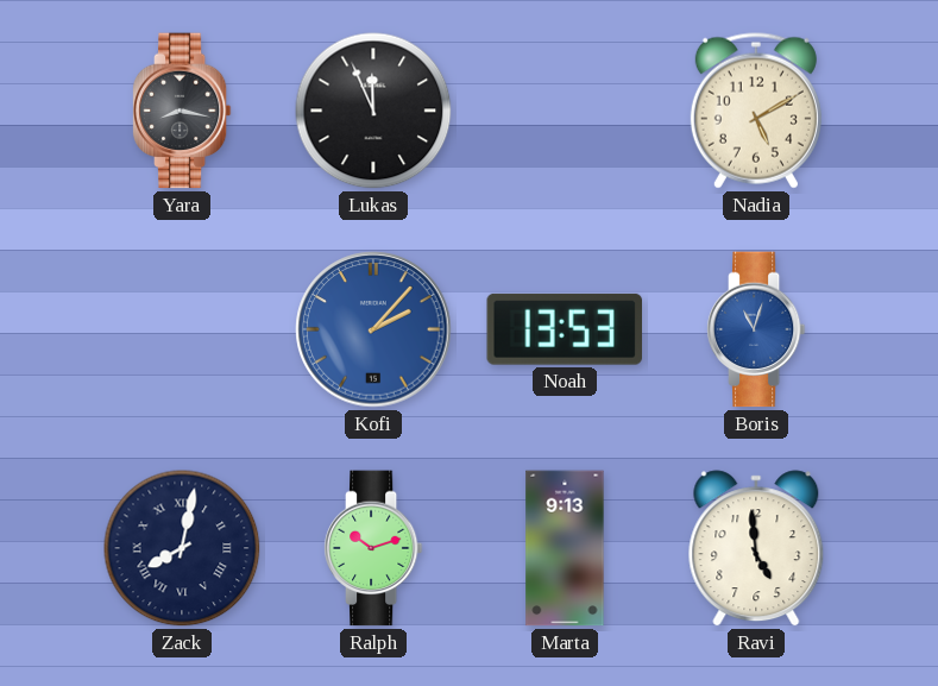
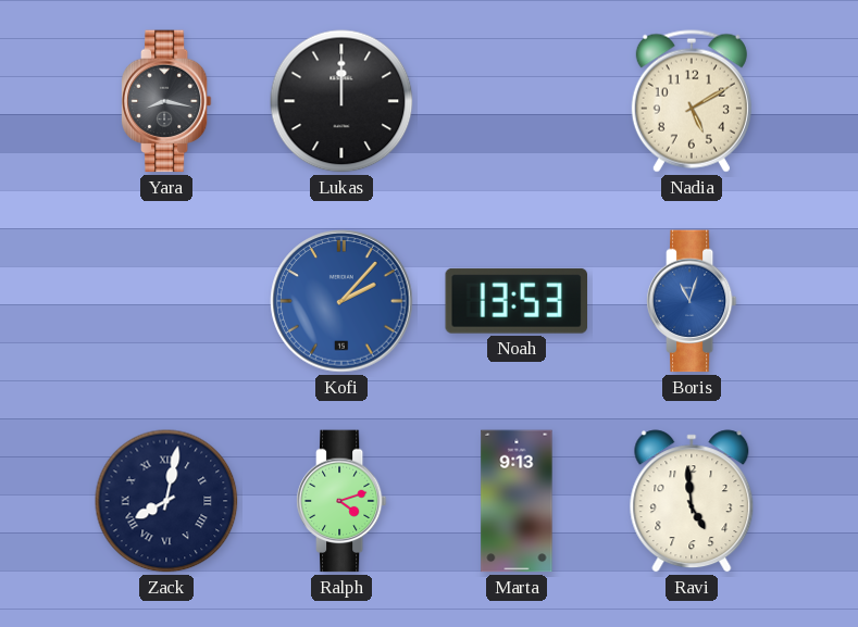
Lukas: 11:56 -> 12:00
Ralph: 10:12 -> 4:12
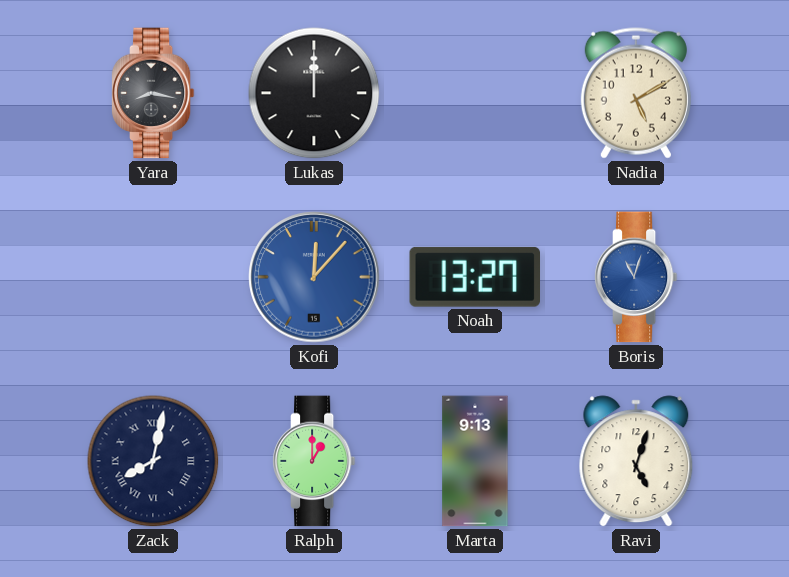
Kofi: 2:07 -> 12:07
Noah: 13:53 -> 13:27
Ralph: 4:12 -> 1:00
Ravi: 4:59 -> 5:03
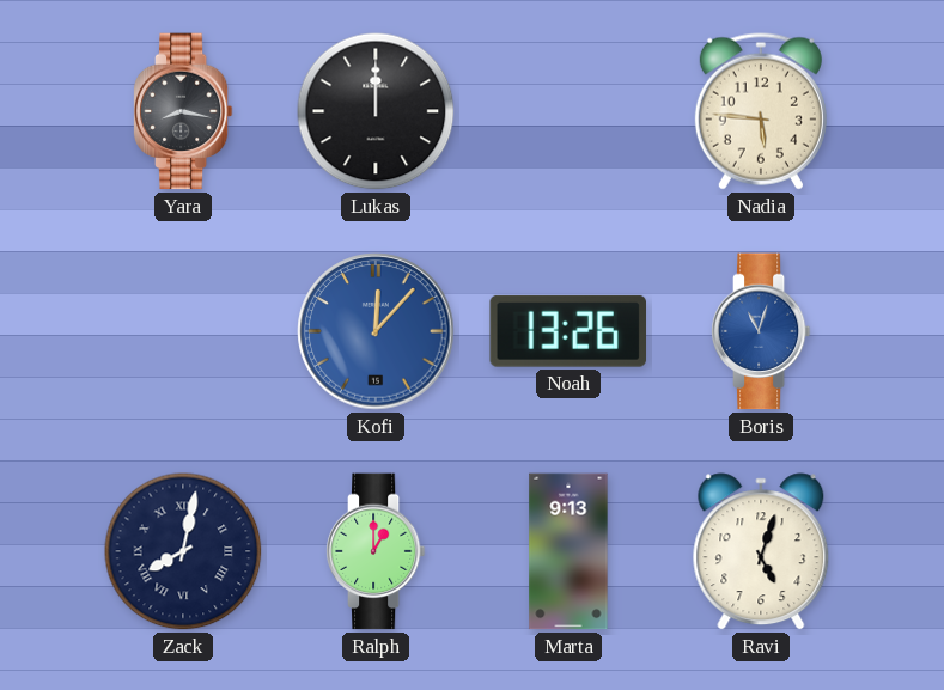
Nadia: 5:10 -> 5:46
Noah: 13:27 -> 13:26
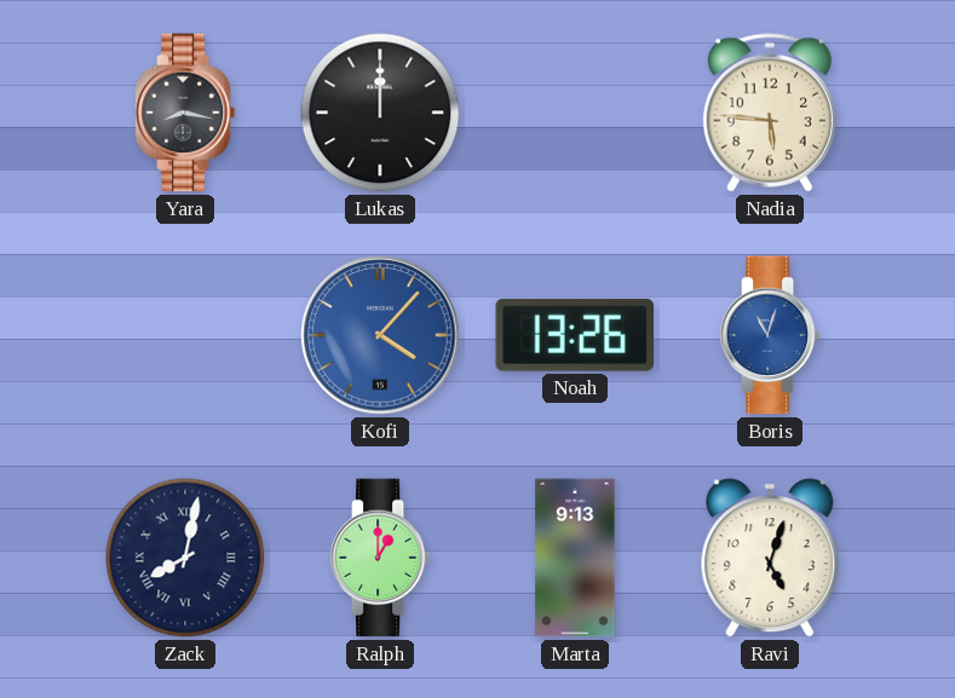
Kofi: 12:07 -> 4:07
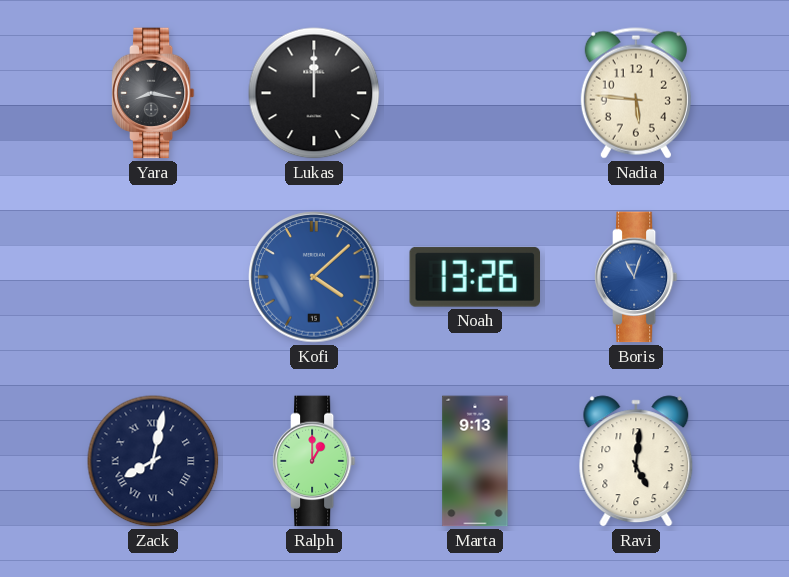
Kofi: 4:07 -> 4:08
Ravi: 5:03 -> 5:01
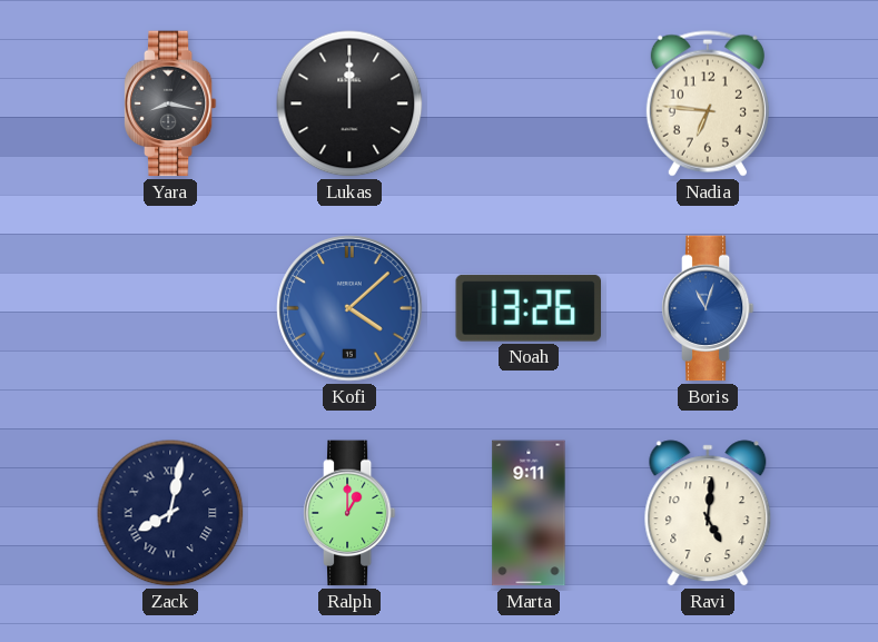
Nadia: 5:46 -> 6:46
Marta: 9:13 -> 9:11
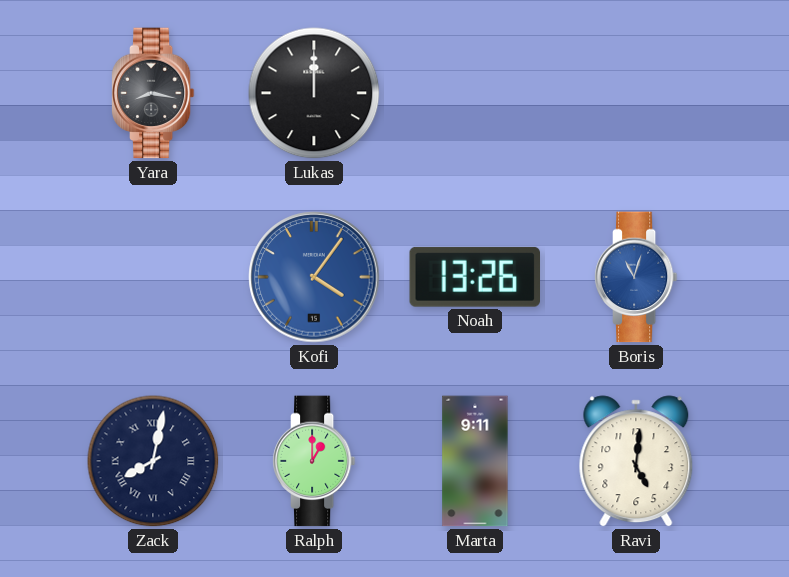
Nadia: 6:46 -> none
Kofi: 4:08 -> 4:06
